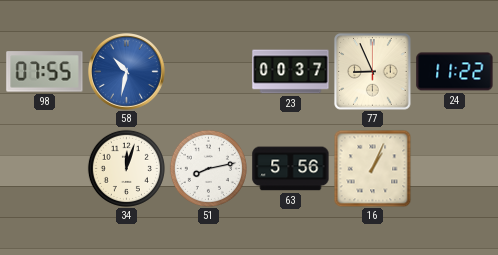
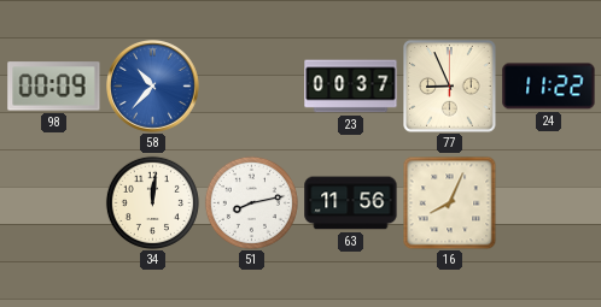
98: 07:55 -> 00:09
58: 10:32 -> 10:37
34: 12:03 -> 12:01
63: 5:56 -> 11:56
16: 1:04 -> 8:04
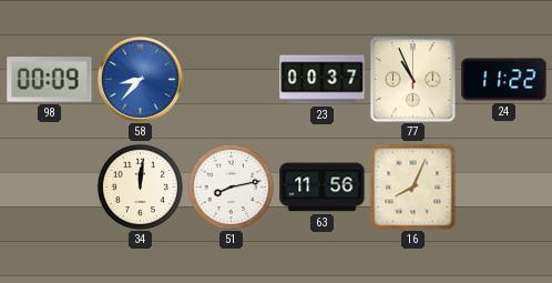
58: 10:37 -> 8:37
77: 8:56 -> 10:56
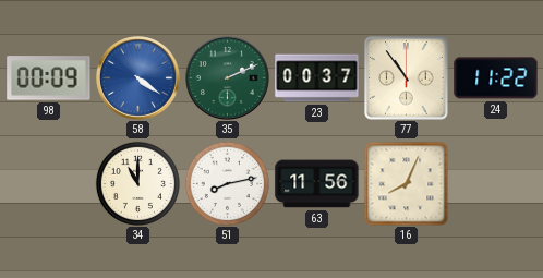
58: 8:37 -> 4:21
35: none -> 2:11
77: 10:56 -> 10:54
34: 12:01 -> 11:00
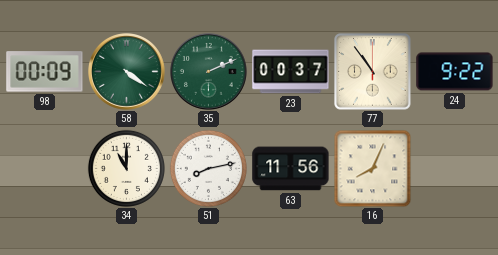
58 dial: blue -> green
24: 11:22 -> 9:22
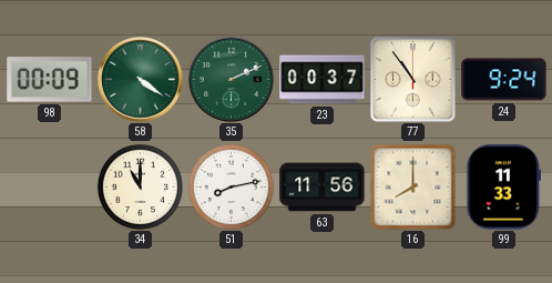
24: 9:22 -> 9:24
16: 8:04 -> 8:00
99: none -> 11:33
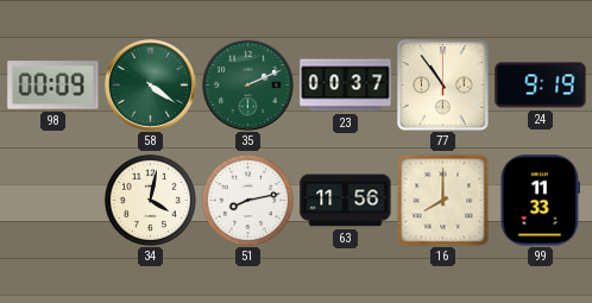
24: 9:24 -> 9:19
34: 11:00 -> 4:02
